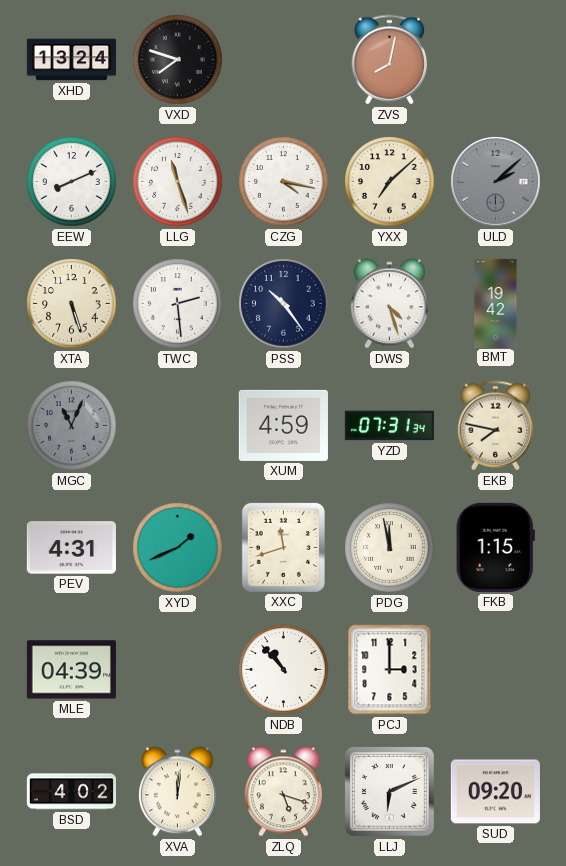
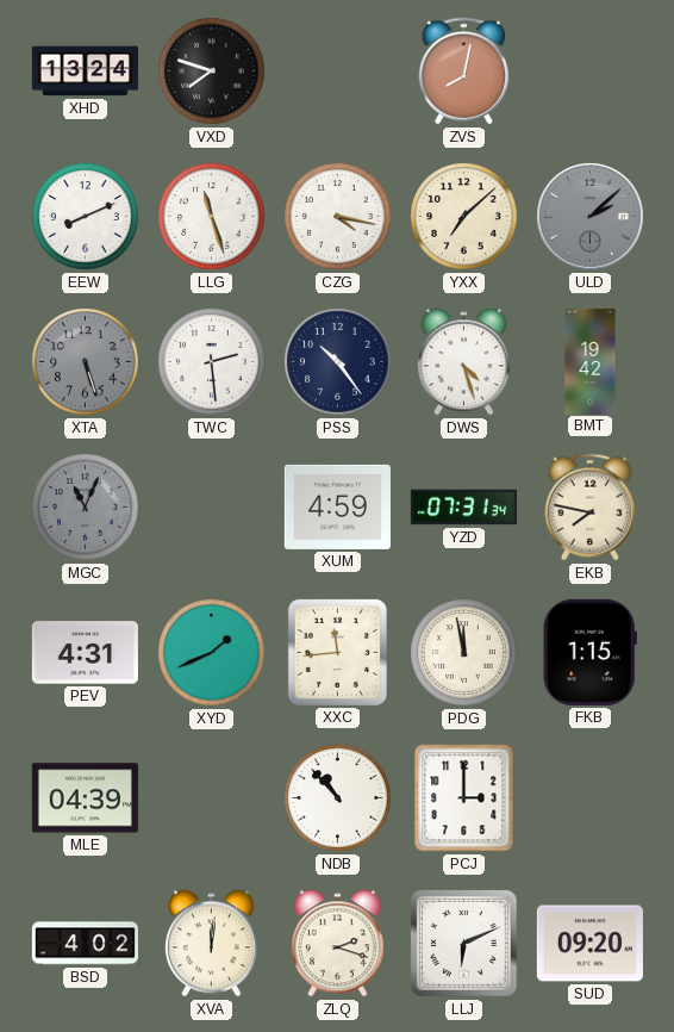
XTA dial: cream -> grey
XXC: 11:42 -> 11:44
ZLQ: 5:18 -> 2:18
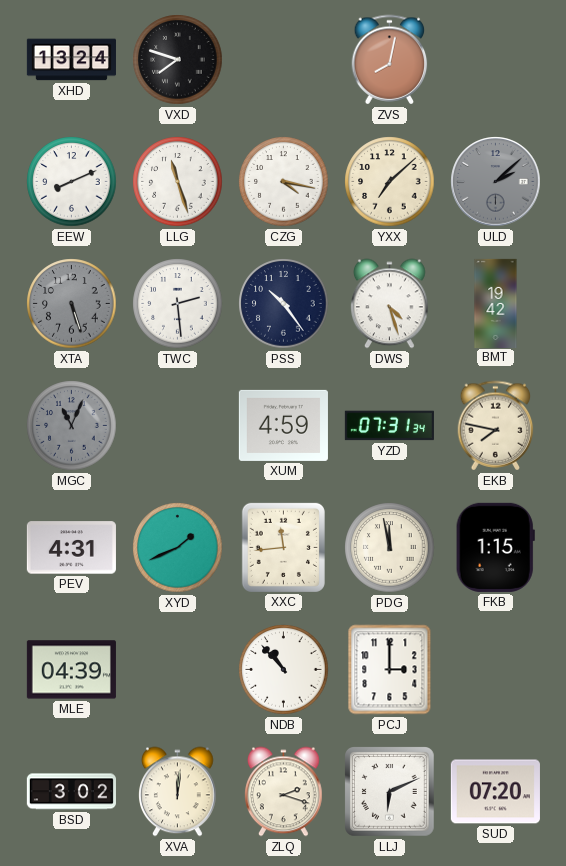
BSD: 4:02 -> 3:02
SUD: 09:20 -> 07:20
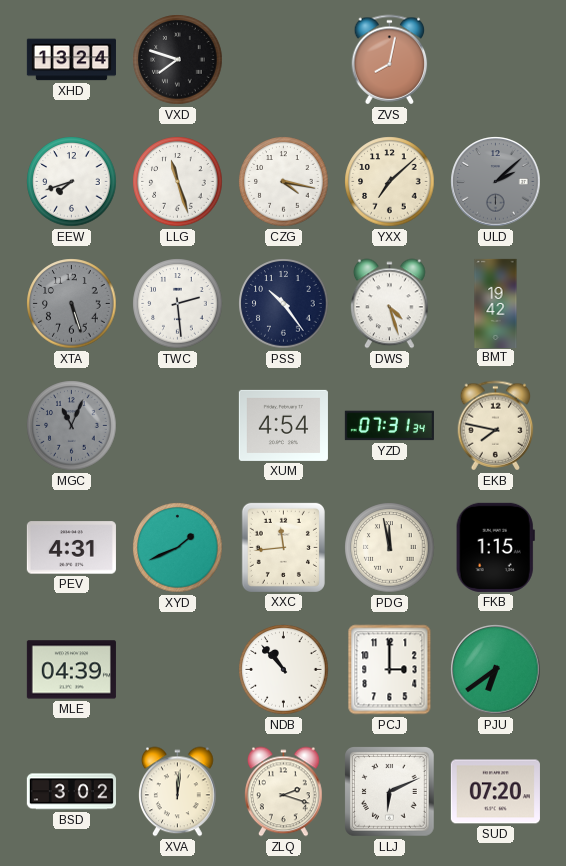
EEW: 8:11 -> 7:42
XUM: 4:59 -> 4:54
PJU: none -> 6:39
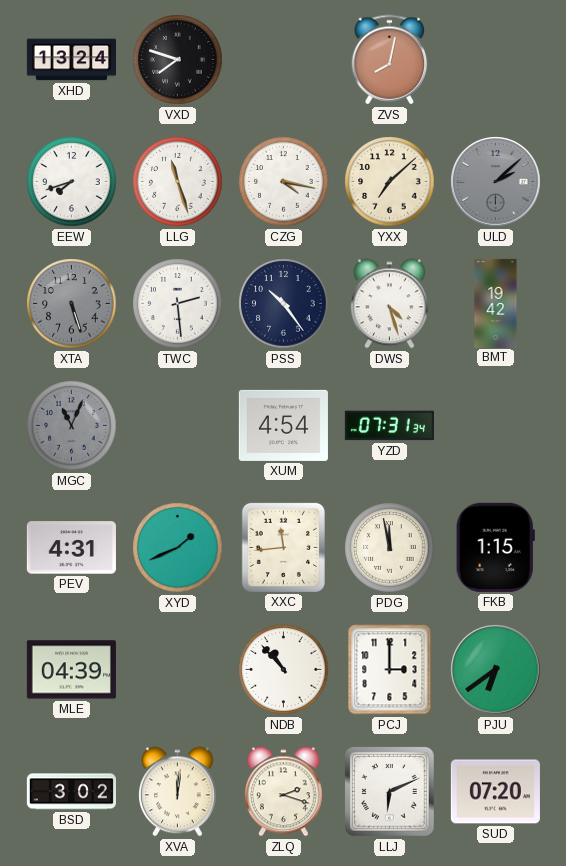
EKB: 7:47 -> none
